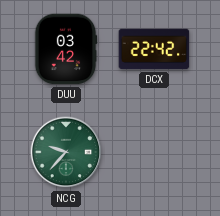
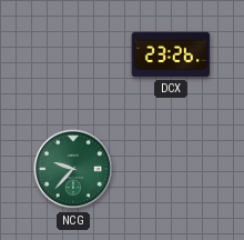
DUU: 03:42 -> none
DCX: 22:42 -> 23:26
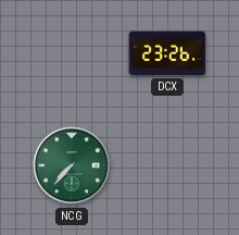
NCG: 9:37 -> 7:37
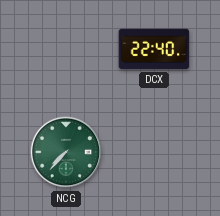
DCX: 23:26 -> 22:40
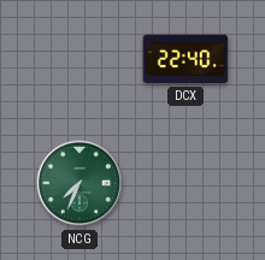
NCG: 7:37 -> 7:34
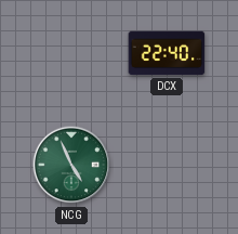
NCG: 7:34 -> 4:56
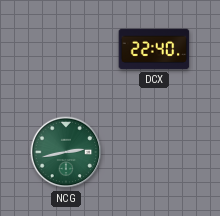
NCG: 4:56 -> 2:43
